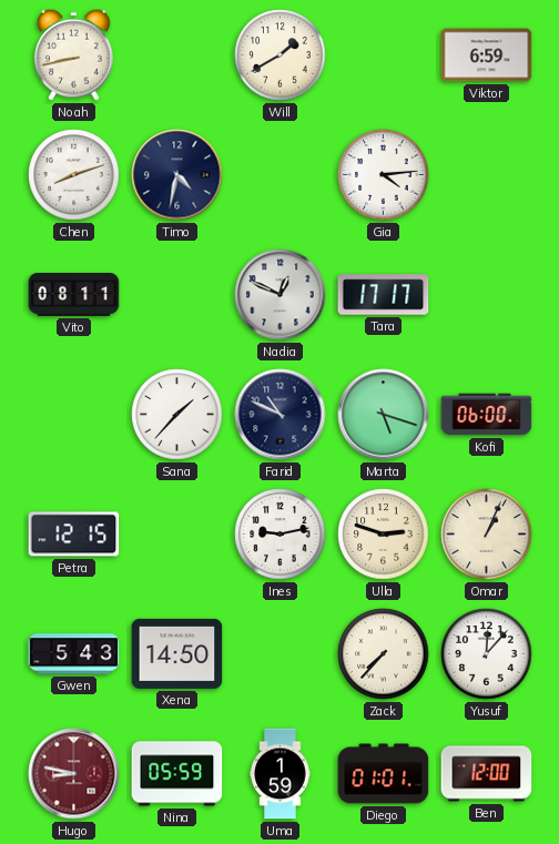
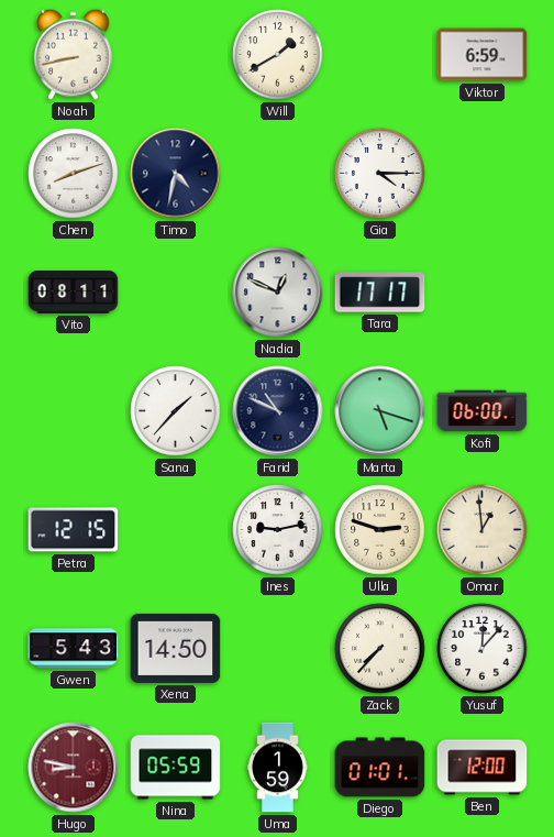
Gia: 4:14 -> 4:15
Omar: 1:04 -> 12:59
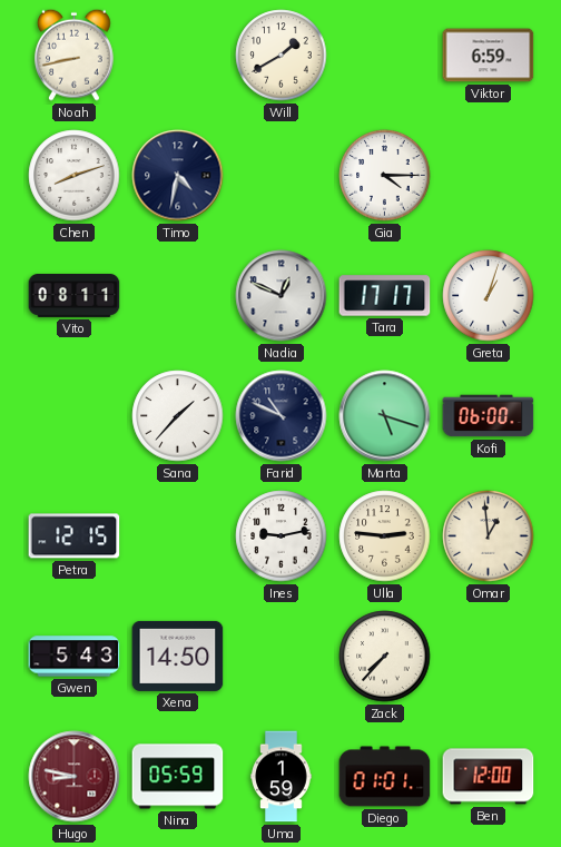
Greta: none -> 1:03
Ulla: 2:48 -> 2:46
Yusuf: 12:07 -> none
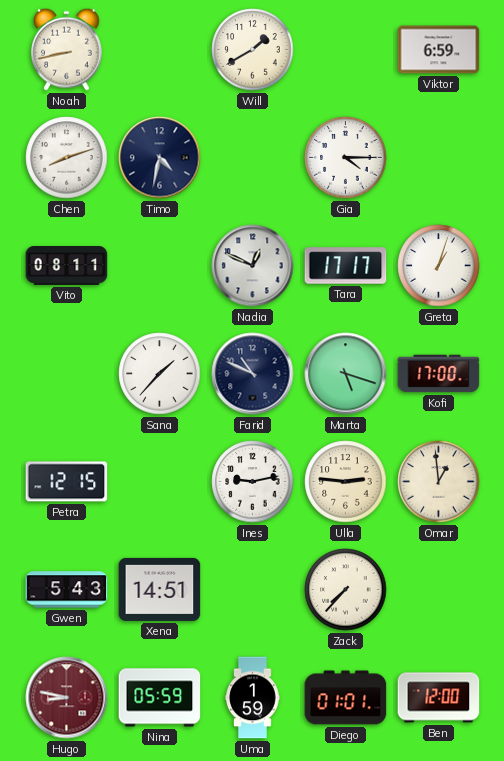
Kofi: 06:00 -> 17:00
Xena: 14:50 -> 14:51
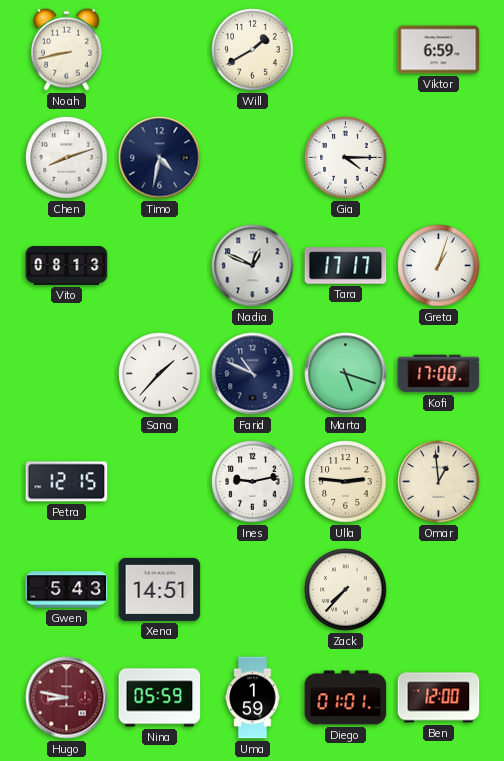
Vito: 08:11 -> 08:13
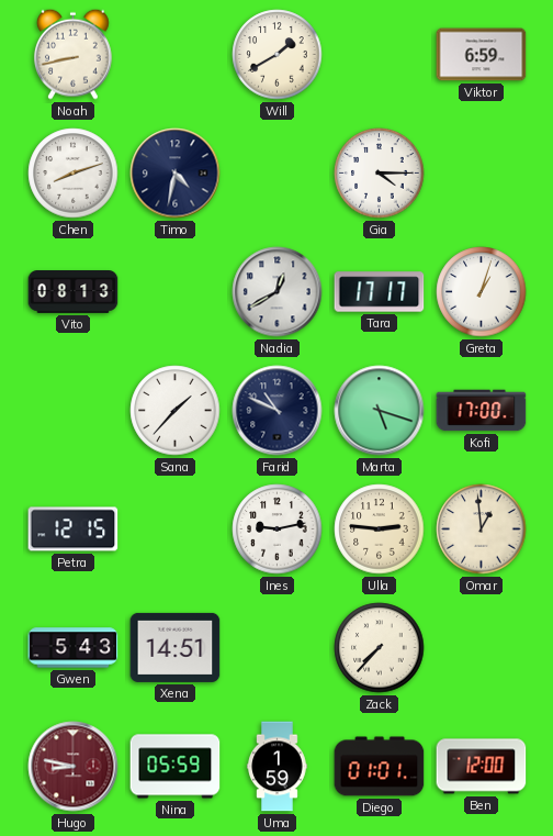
Nadia: 12:49 -> 12:40
